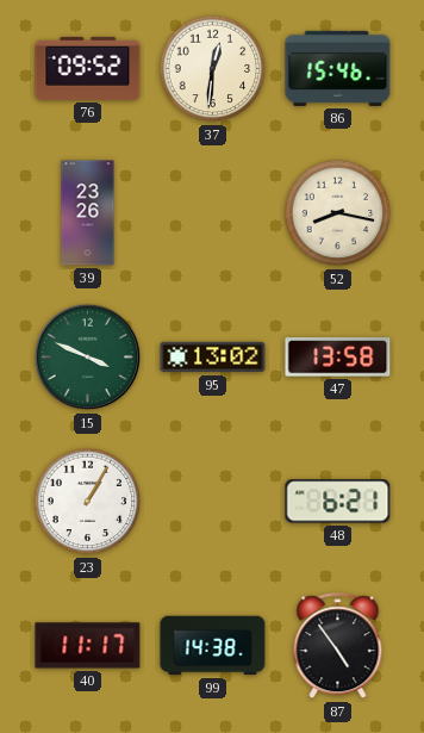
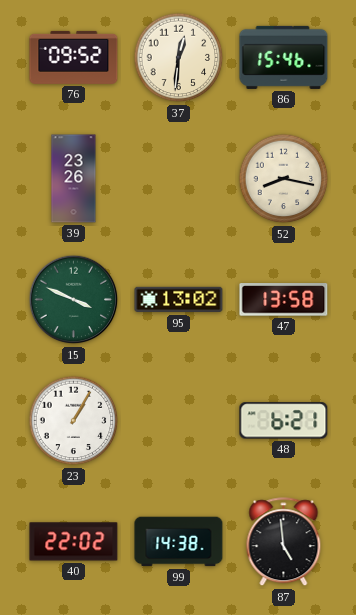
40: 11:17 -> 22:02
87: 4:54 -> 4:59
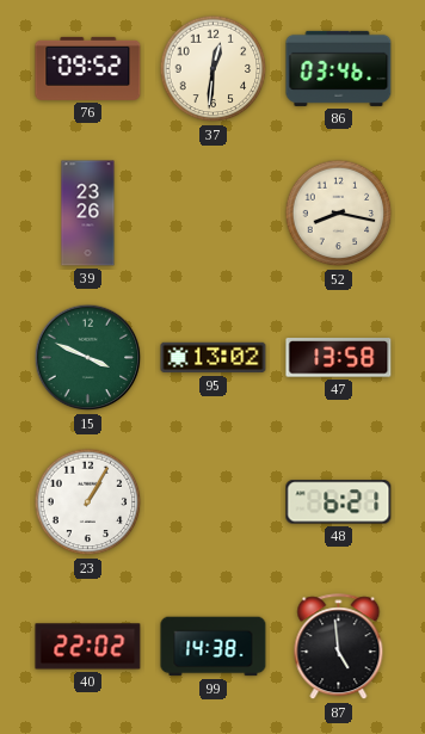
86: 15:46 -> 03:46
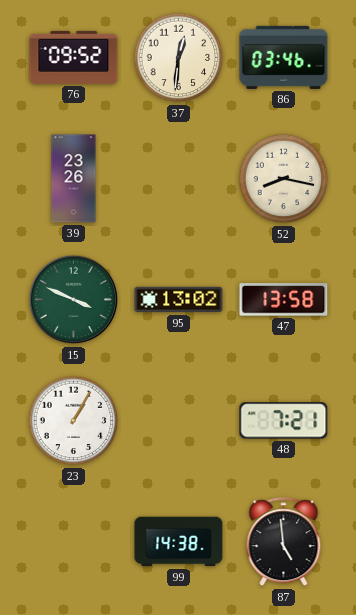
48: 6:21 -> 7:21
40: 22:02 -> none
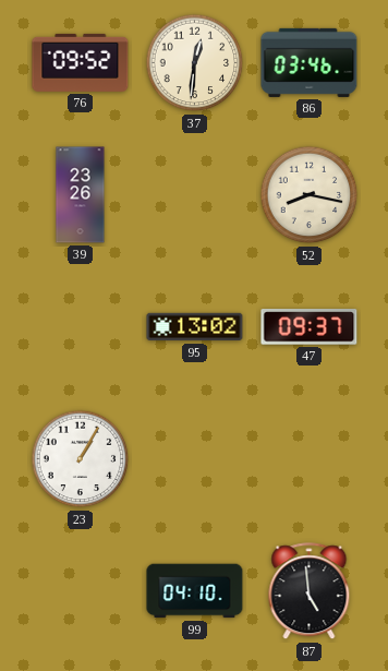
15: 3:49 -> none
47: 13:58 -> 09:37
48: 7:21 -> none
99: 14:38 -> 04:10
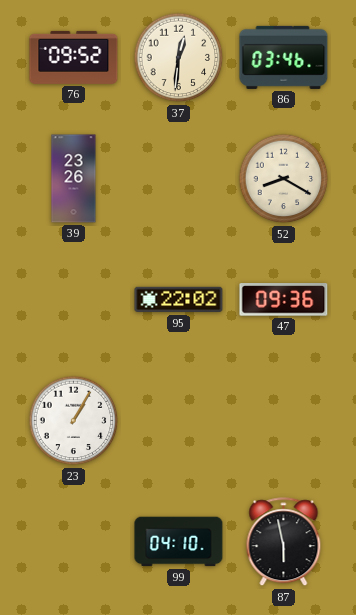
52: 8:17 -> 8:20
95: 13:02 -> 22:02
47: 09:37 -> 09:36
87: 4:59 -> 5:58
